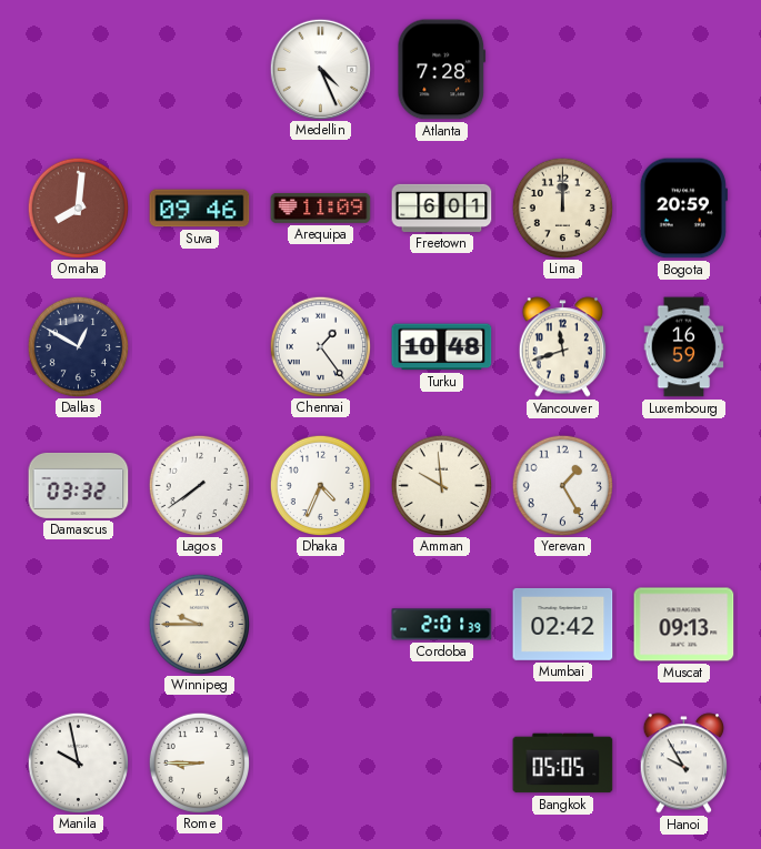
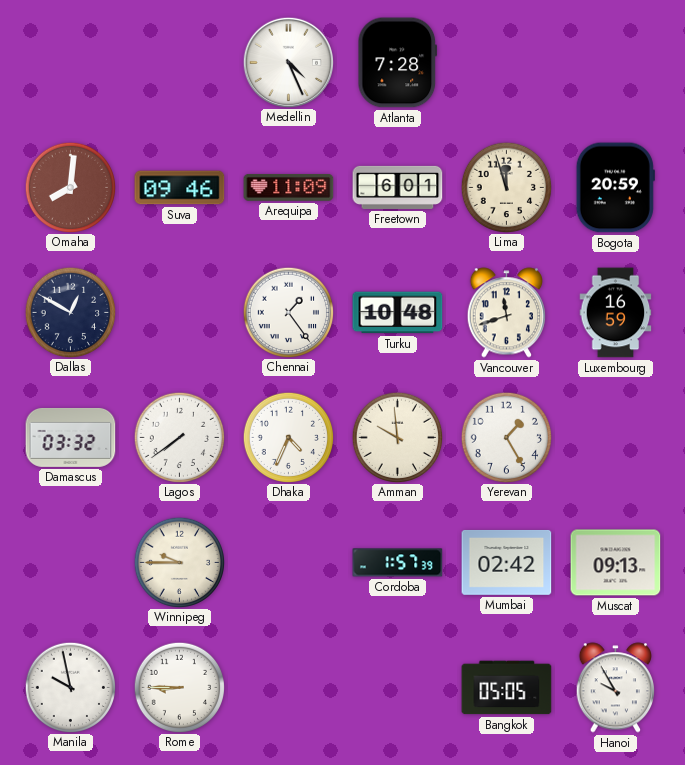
Lima: 12:00 -> 11:57
Cordoba: 2:01 -> 1:57
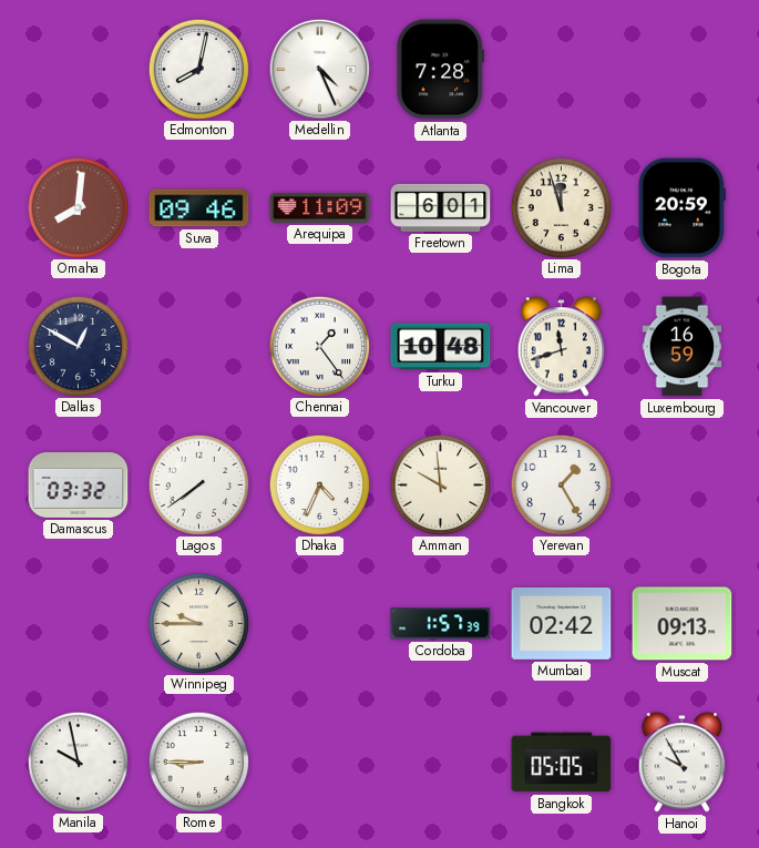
Edmonton: none -> 8:02
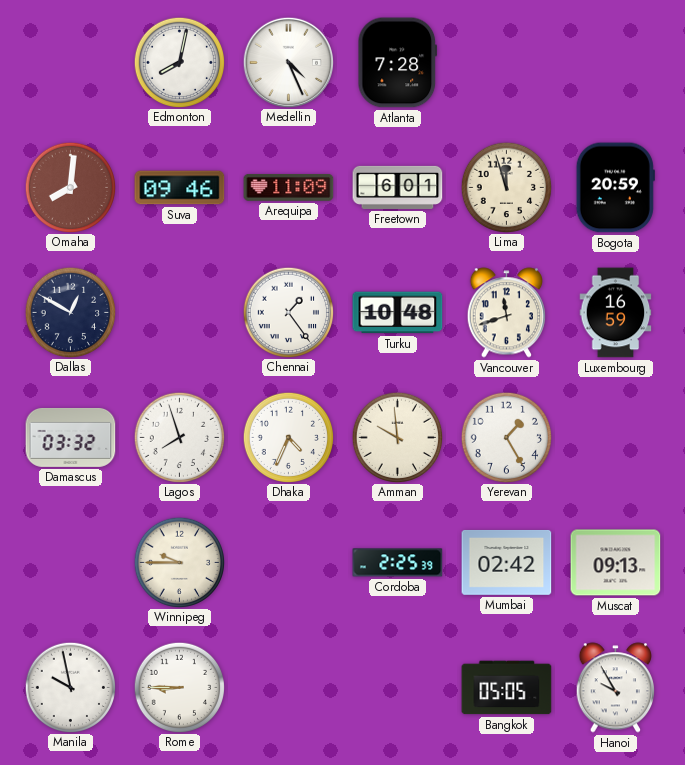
Lagos: 7:39 -> 7:57
Cordoba: 1:57 -> 2:25
